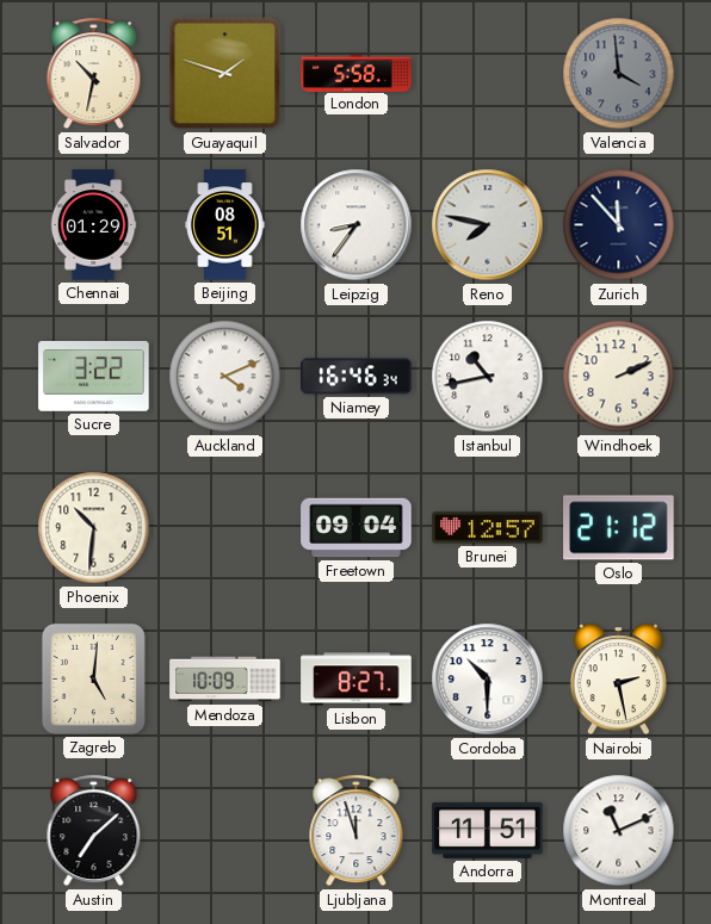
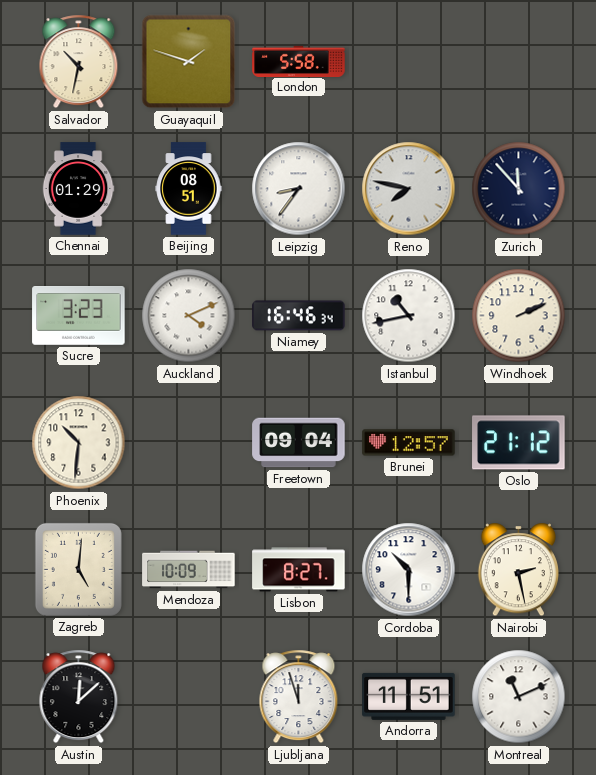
Valencia: 3:59 -> none
Sucre: 3:22 -> 3:23
Austin: 7:08 -> 12:08
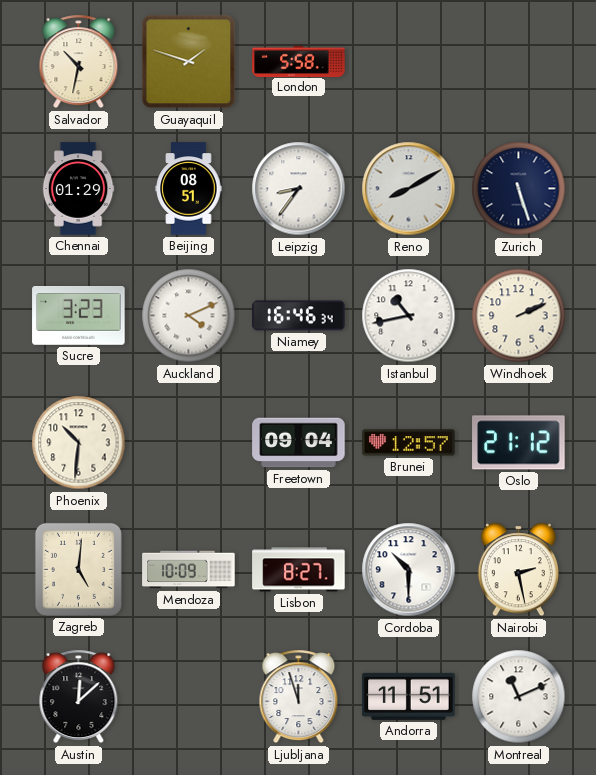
Reno: 7:47 -> 8:10
Zurich: 11:53 -> 5:27
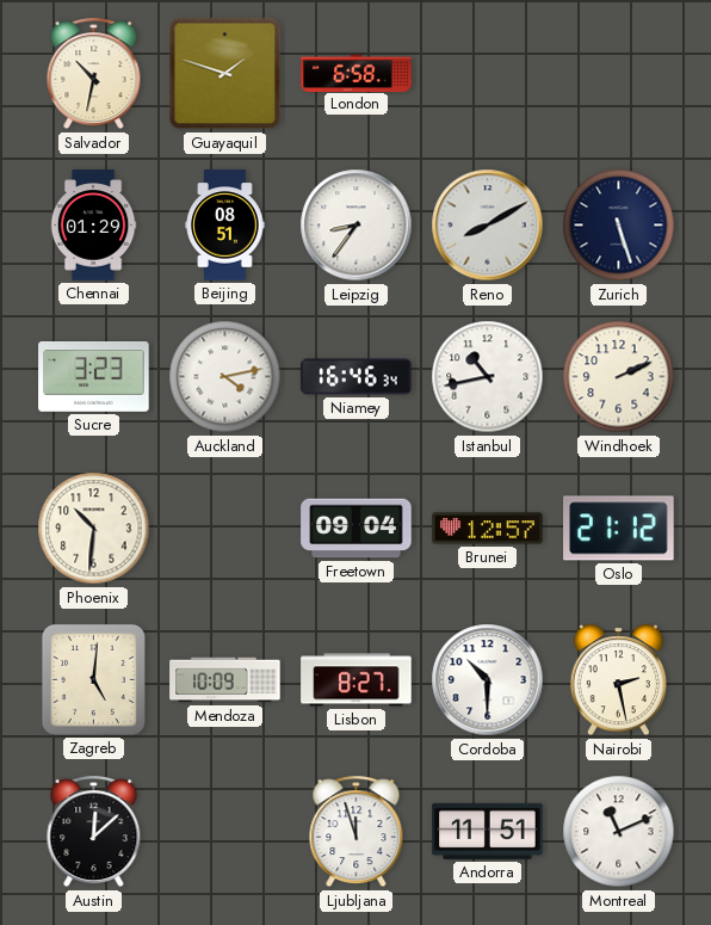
London: 5:58 -> 6:58
Auckland: 4:11 -> 4:13
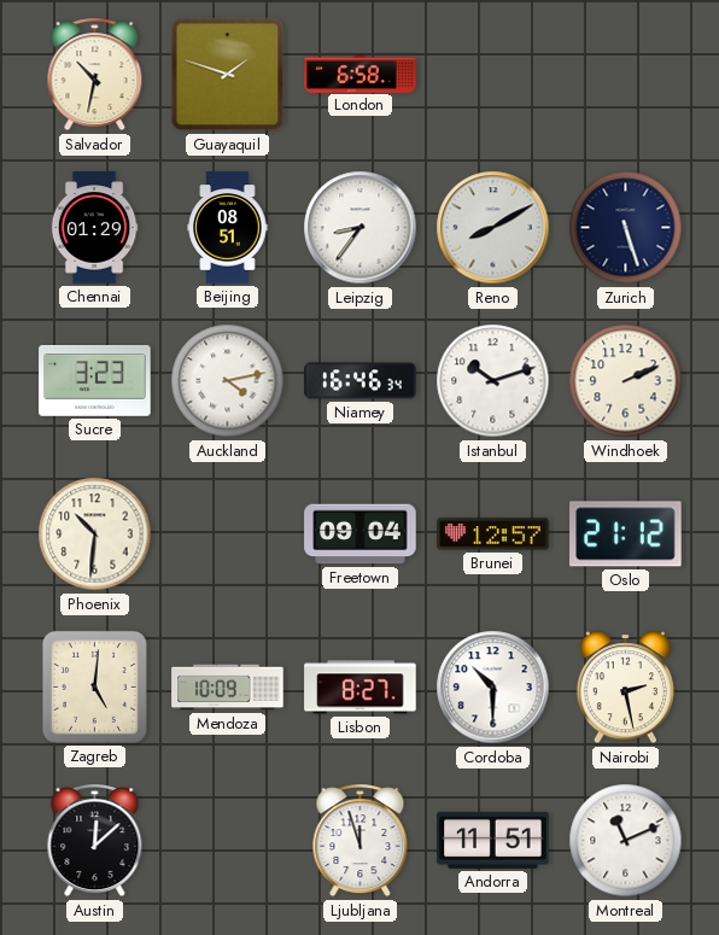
Istanbul: 10:43 -> 10:12
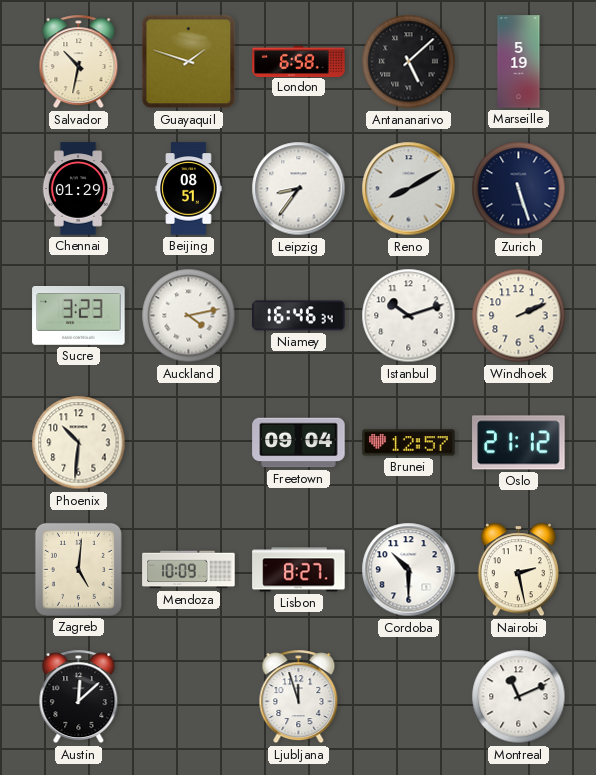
Antananarivo: none -> 5:08
Marseille: none -> 5:19
Andorra: 11:51 -> none
